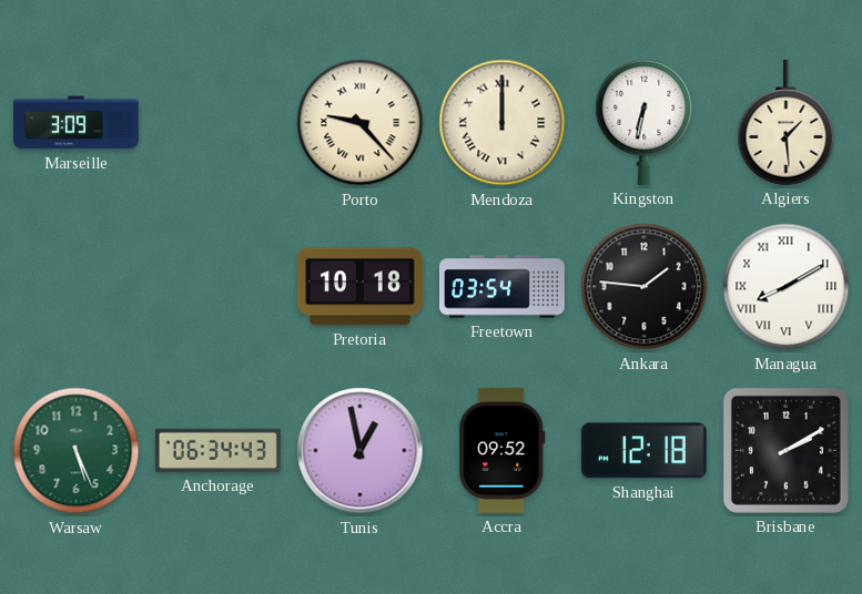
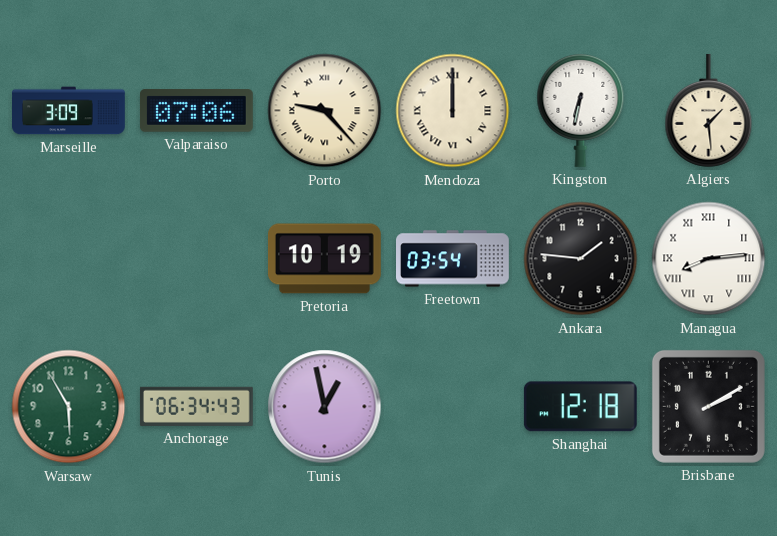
Valparaiso: none -> 07:06
Pretoria: 10:18 -> 10:19
Managua: 8:10 -> 8:14
Warsaw: 5:26 -> 5:55
Accra: 09:52 -> none
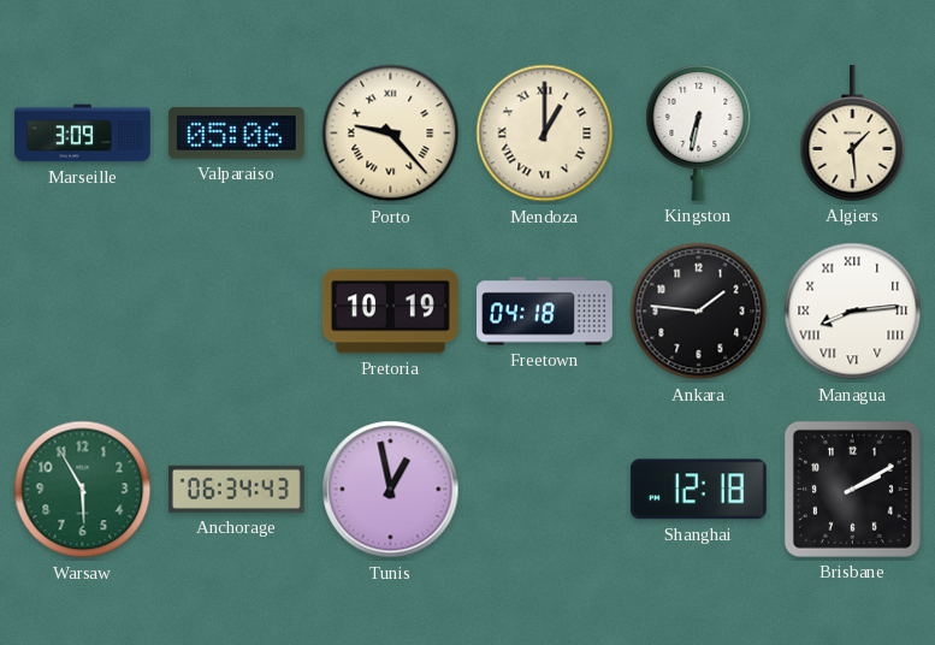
Valparaiso: 07:06 -> 05:06
Mendoza: 12:00 -> 1:00
Freetown: 03:54 -> 04:18
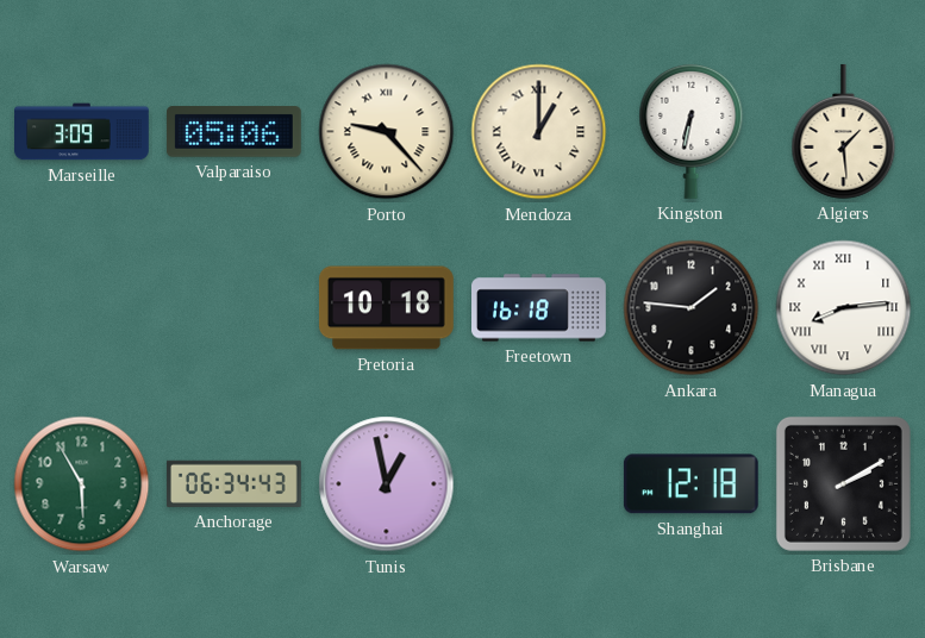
Pretoria: 10:19 -> 10:18
Freetown: 04:18 -> 16:18
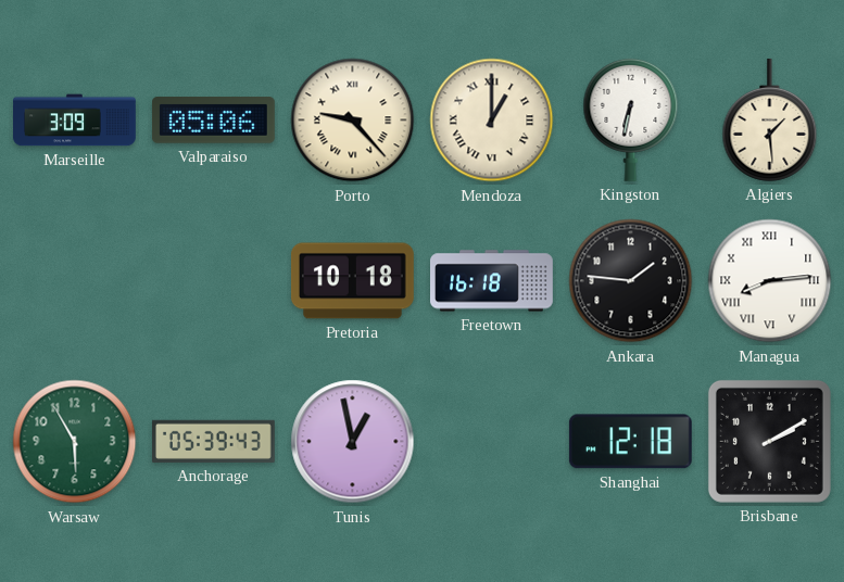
Anchorage: 06:34 -> 05:39
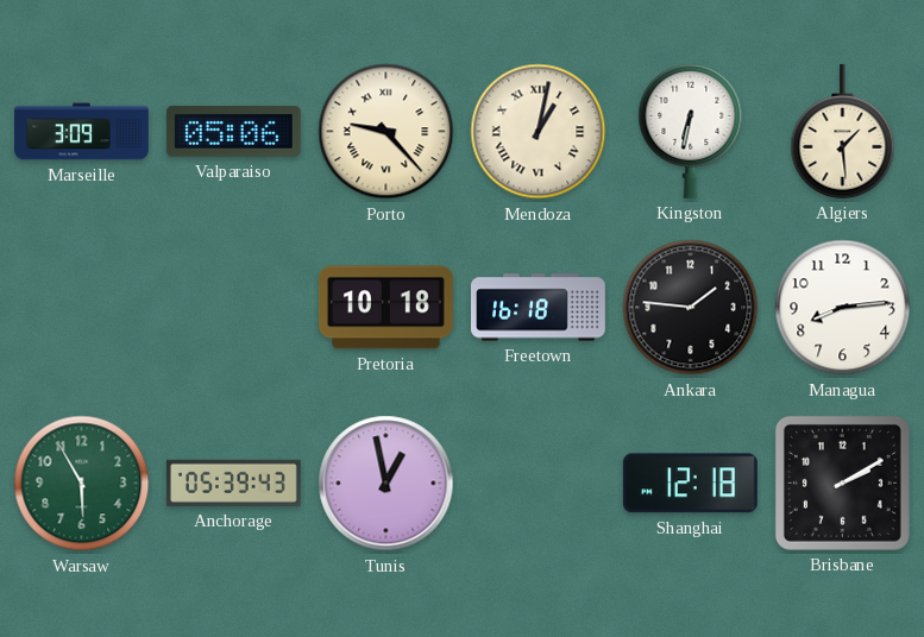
Mendoza: 1:00 -> 1:02
Managua numerals: Roman -> Arabic
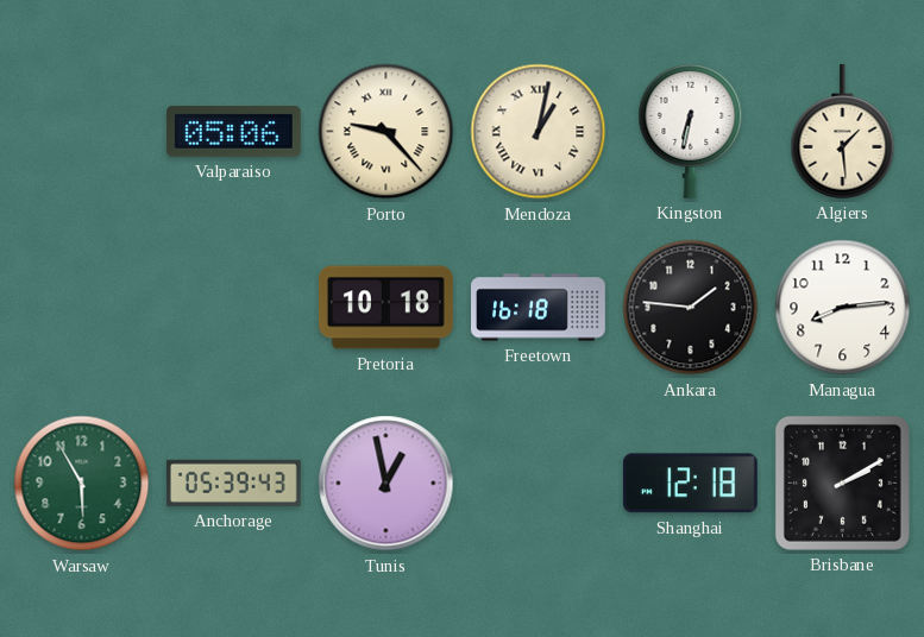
Marseille: 3:09 -> none
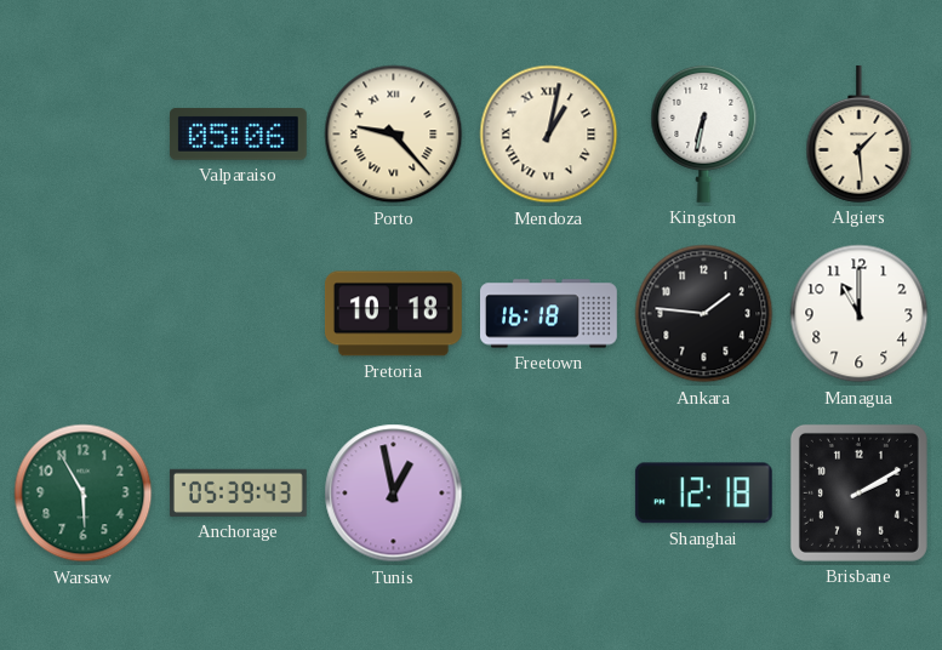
Managua: 8:14 -> 11:00
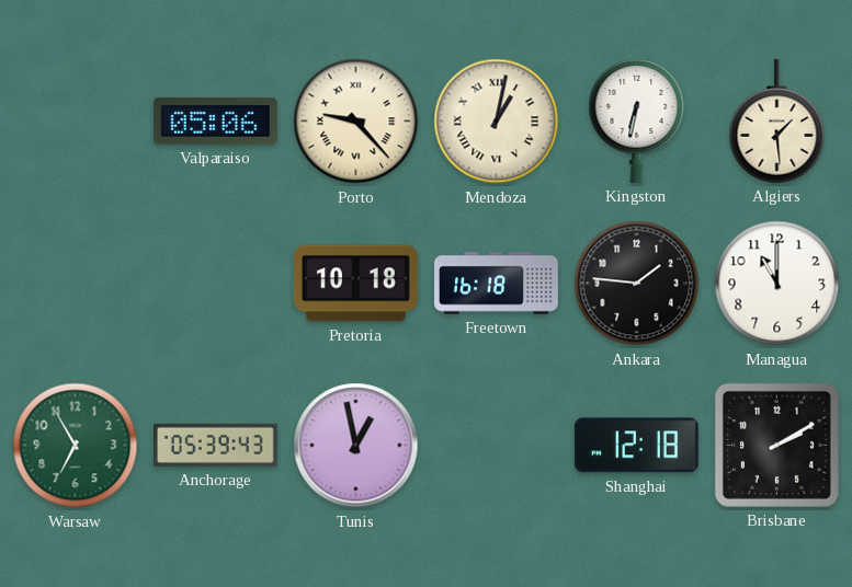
Warsaw: 5:55 -> 6:55
